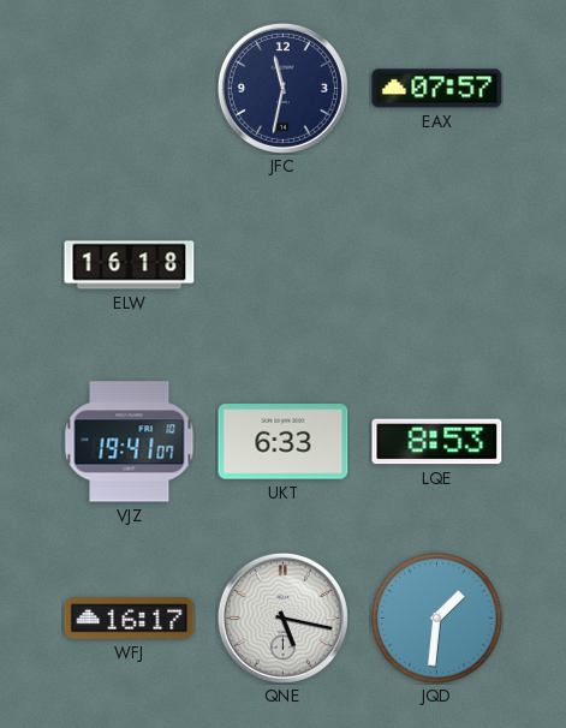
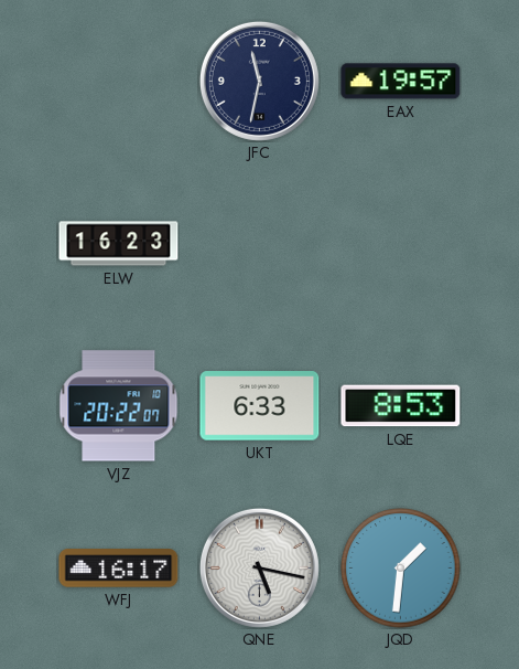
EAX: 07:57 -> 19:57
ELW: 16:18 -> 16:23
VJZ: 19:41 -> 20:22
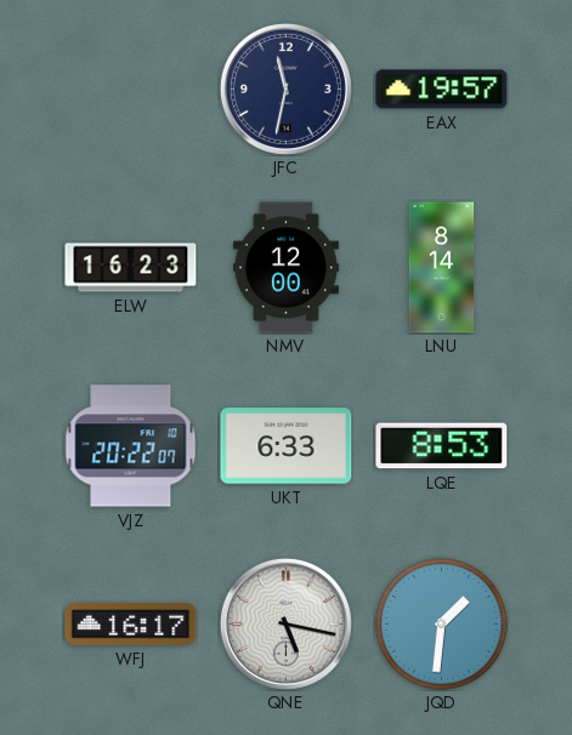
NMV: none -> 12:00
LNU: none -> 8:14
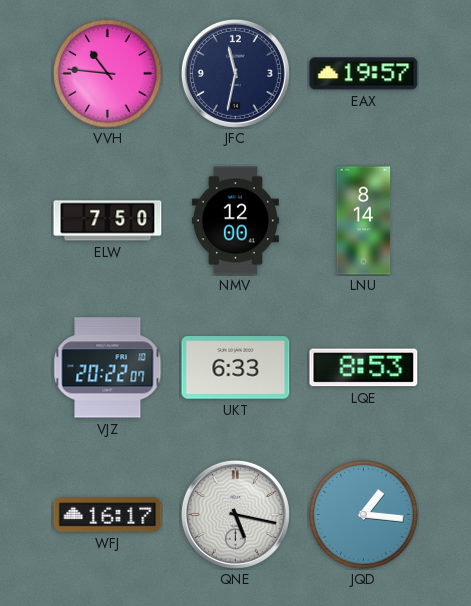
VVH: none -> 10:46
ELW: 16:23 -> 7:50
JQD: 1:31 -> 1:16
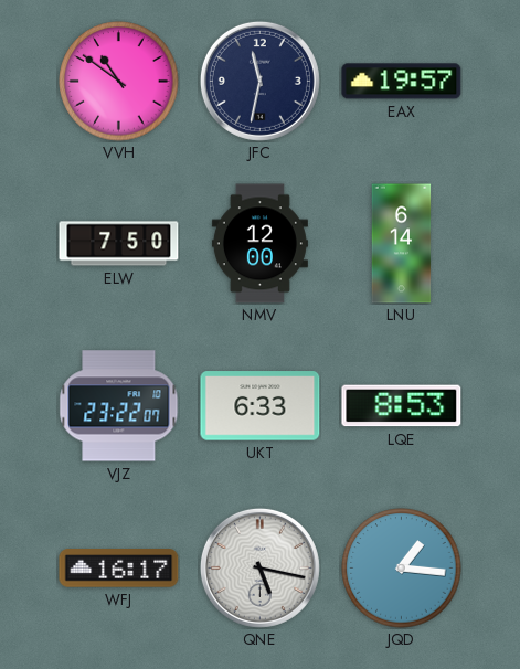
VVH: 10:46 -> 10:51
LNU: 8:14 -> 6:14
VJZ: 20:22 -> 23:22
